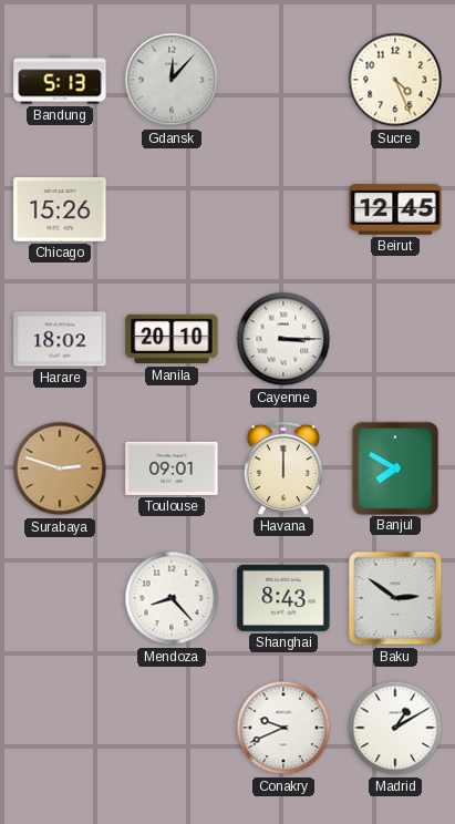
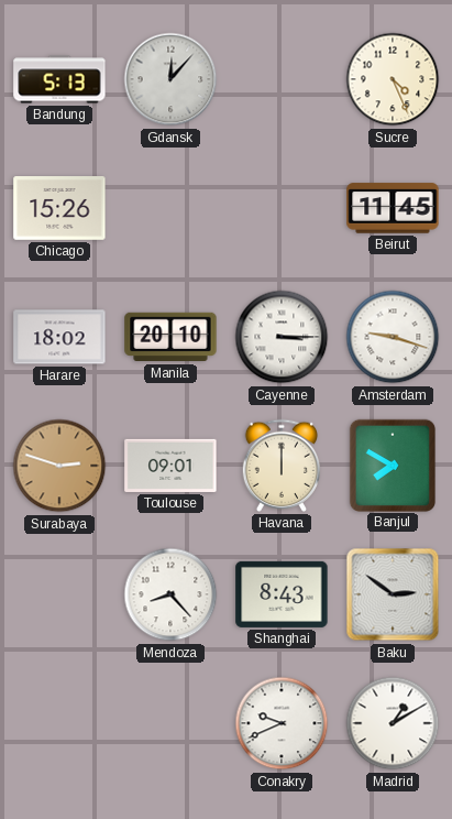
Beirut: 12:45 -> 11:45
Amsterdam: none -> 9:18
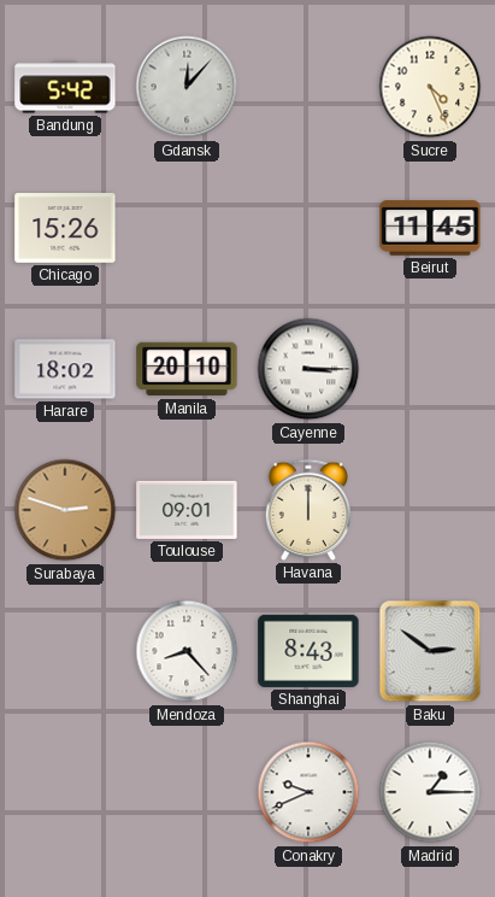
Bandung: 5:13 -> 5:42
Amsterdam: 9:18 -> none
Banjul: 7:50 -> none
Madrid: 1:10 -> 1:15
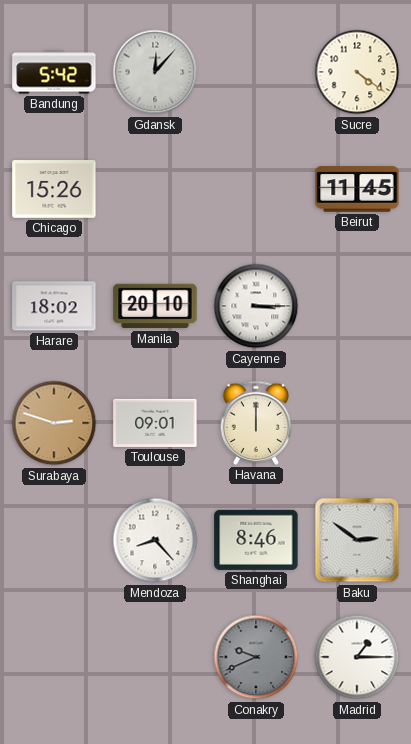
Sucre: 4:26 -> 4:21
Shanghai: 8:43 -> 8:46
Conakry dial: white -> grey
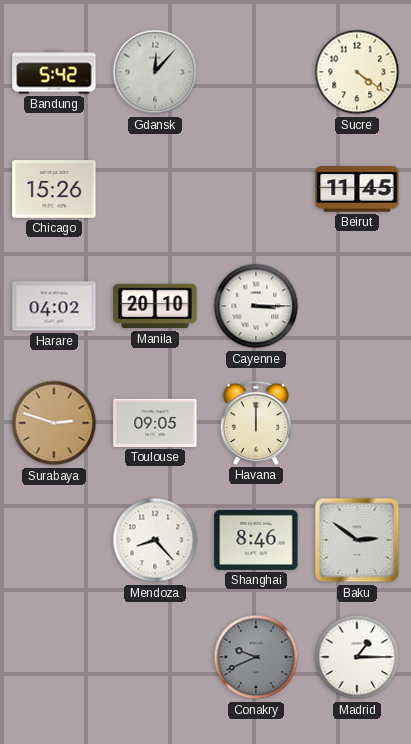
Harare: 18:02 -> 04:02
Toulouse: 09:01 -> 09:05
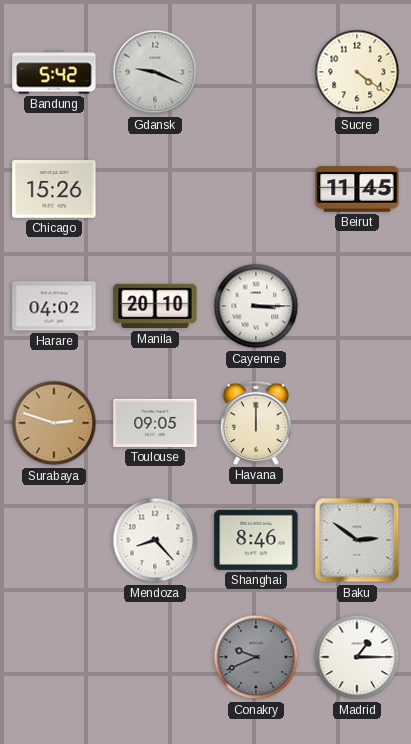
Gdansk: 12:07 -> 9:19
